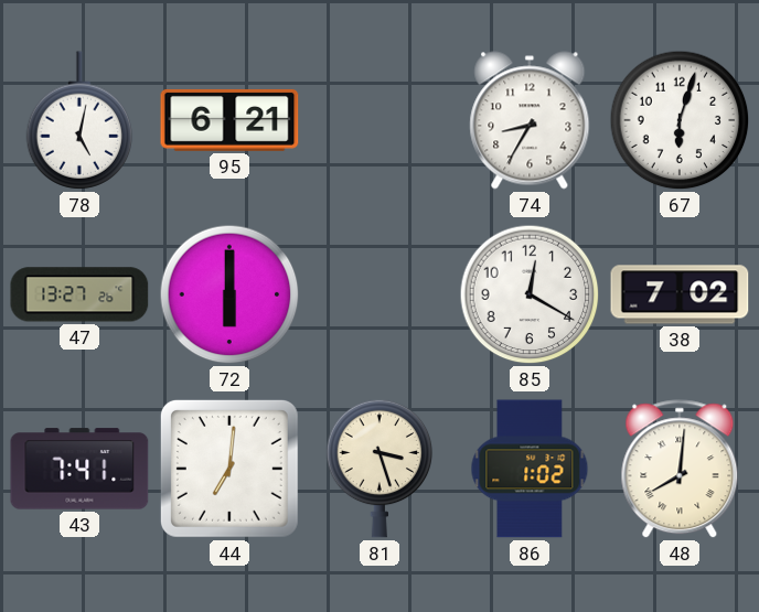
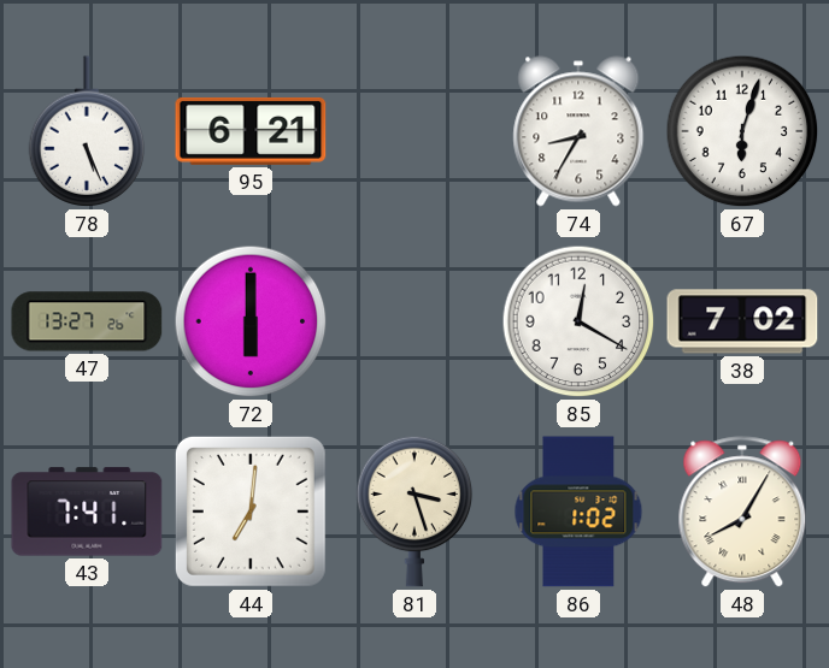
78: 5:02 -> 5:26
48: 8:01 -> 8:05
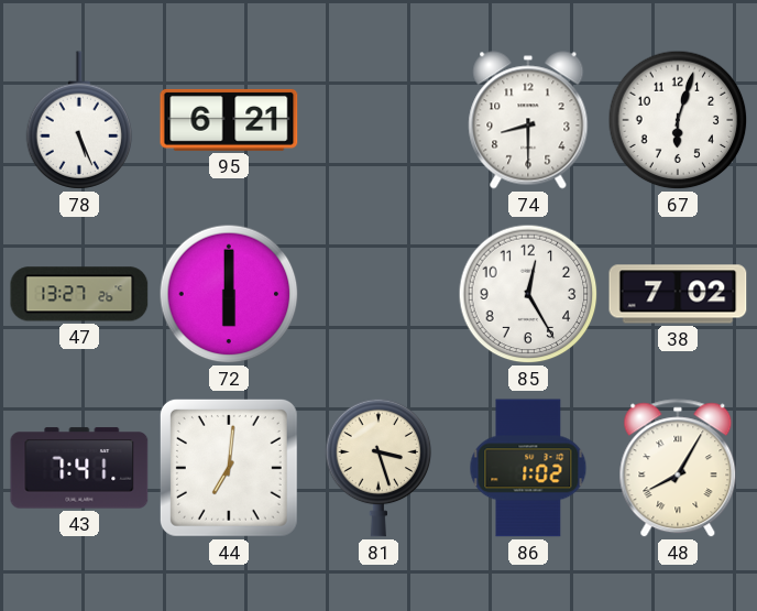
74: 8:35 -> 8:30
85: 12:20 -> 12:25
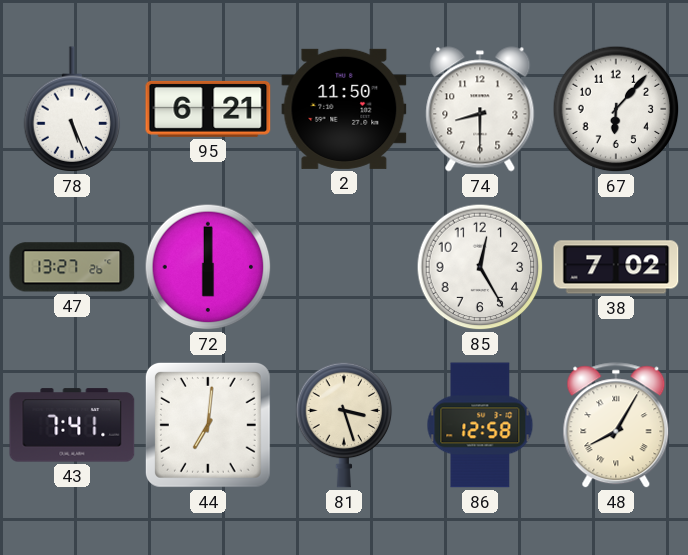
2: none -> 11:50
67: 6:03 -> 6:07
86: 1:02 -> 12:58
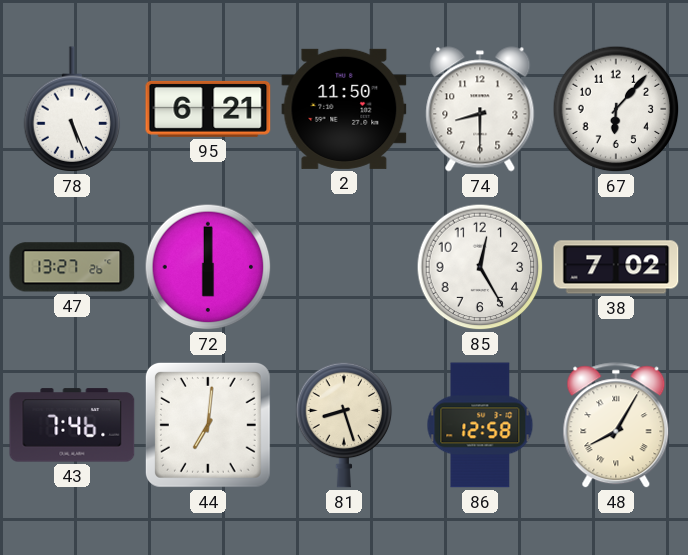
43: 7:41 -> 7:46
81: 3:27 -> 8:27
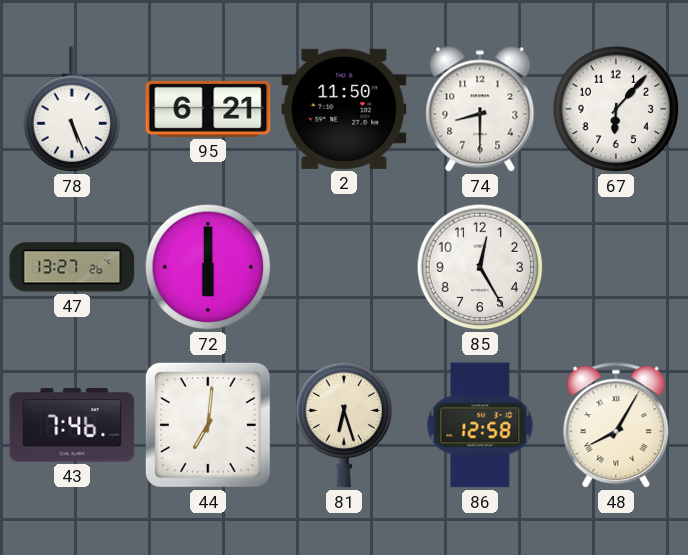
38: 7:02 -> none
81: 8:27 -> 6:27
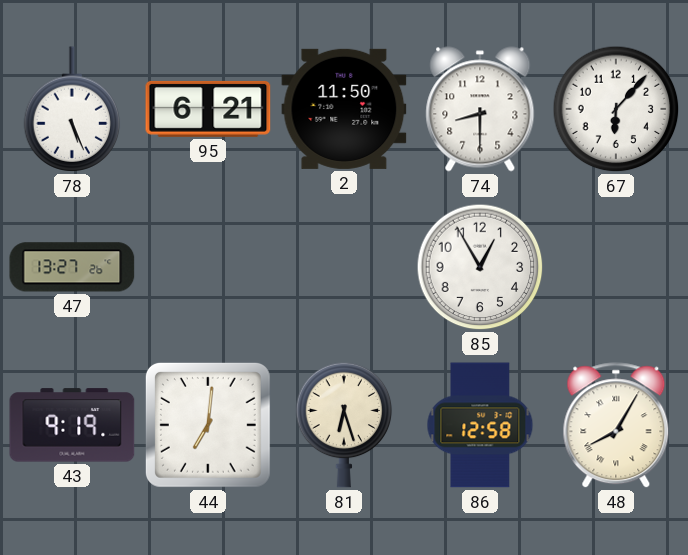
72: 6:00 -> none
85: 12:25 -> 12:55
43: 7:46 -> 9:19
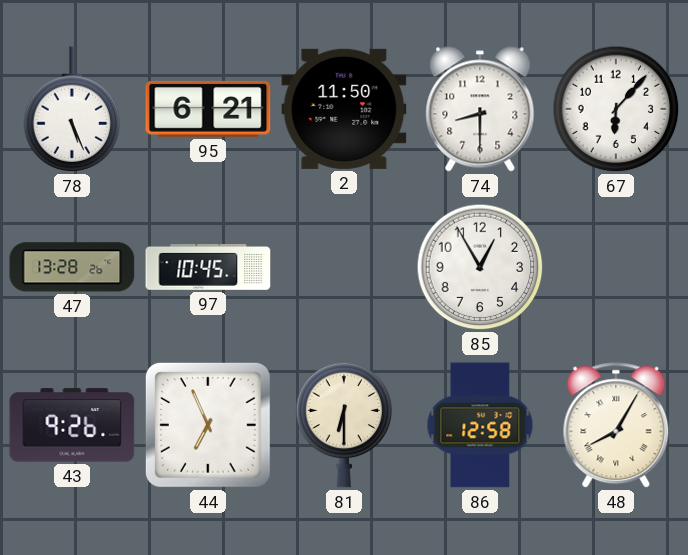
47: 13:27 -> 13:28
97: none -> 10:45
43: 9:19 -> 9:26
44: 7:01 -> 6:56
81: 6:27 -> 6:30
